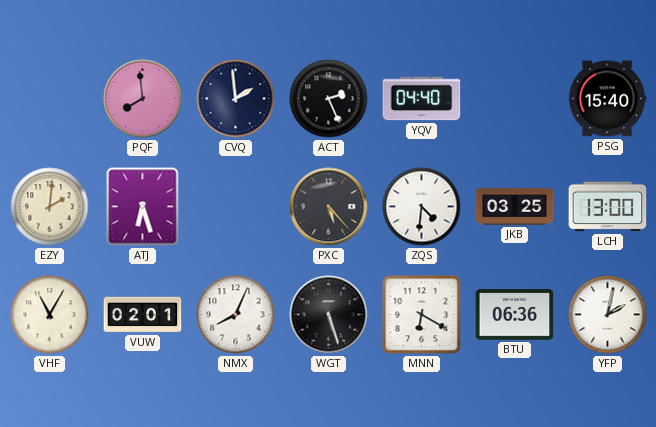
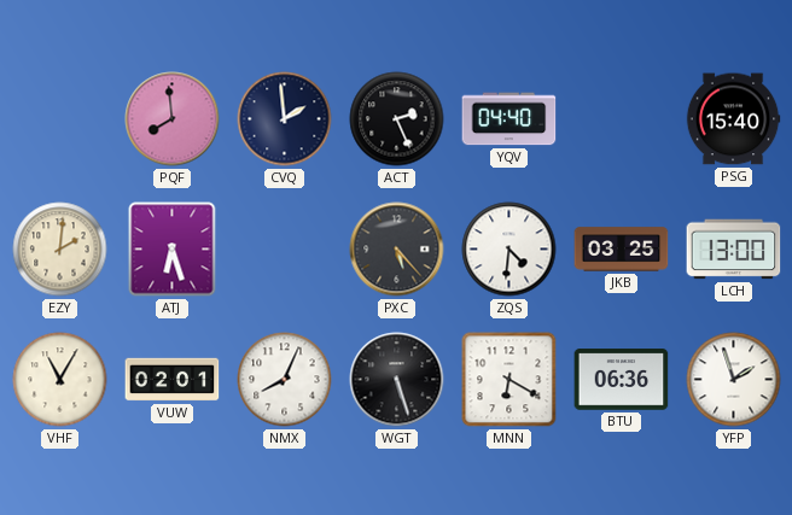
YFP: 2:02 -> 1:57
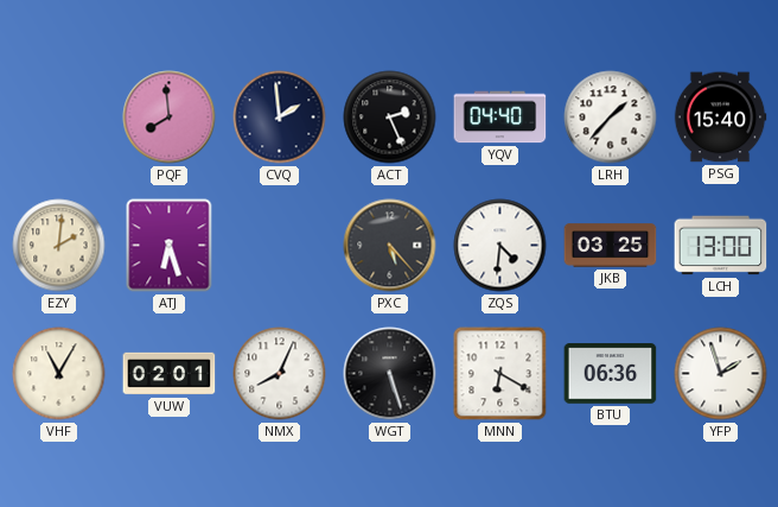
LRH: none -> 1:37
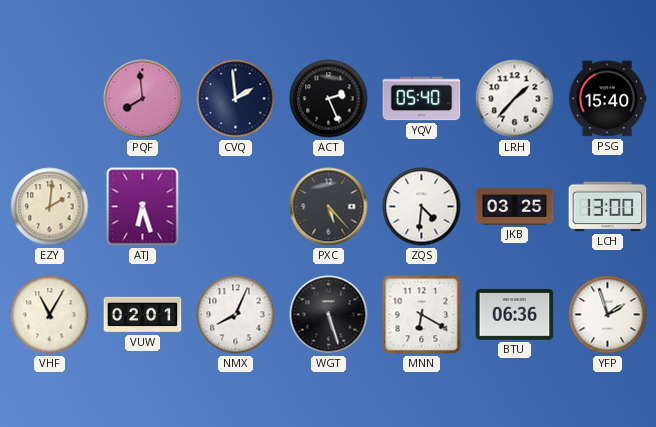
YQV: 04:40 -> 05:40
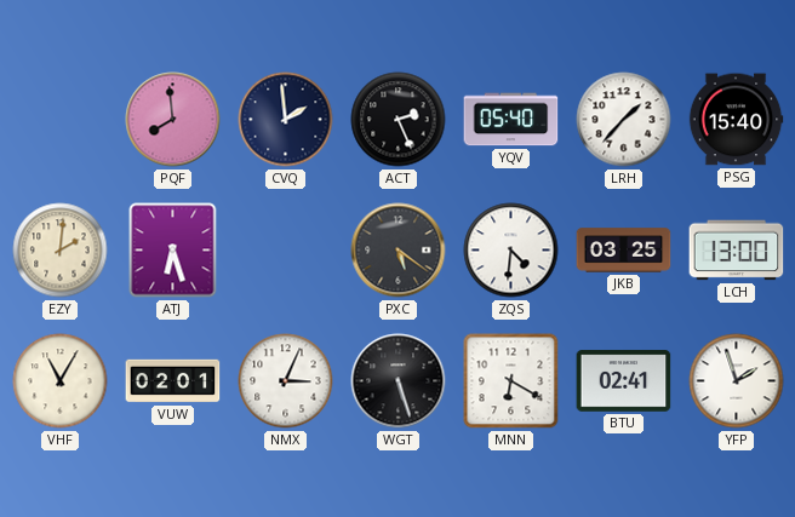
PXC: 5:23 -> 5:21
NMX: 8:04 -> 3:04
BTU: 06:36 -> 02:41
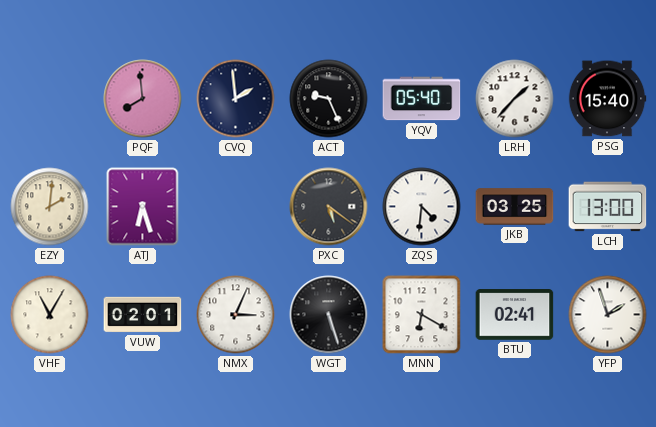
ACT: 2:26 -> 9:26
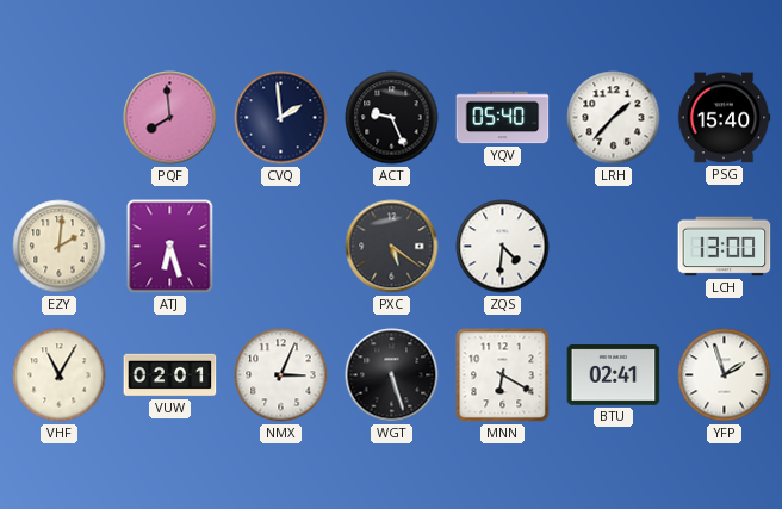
JKB: 03:25 -> none
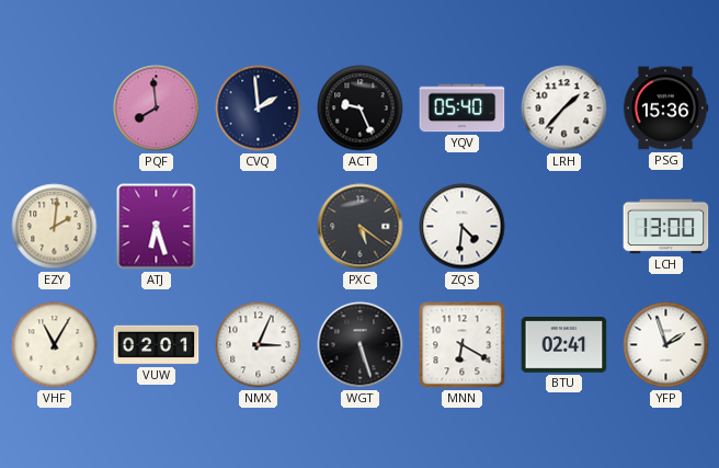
PSG: 15:40 -> 15:36
